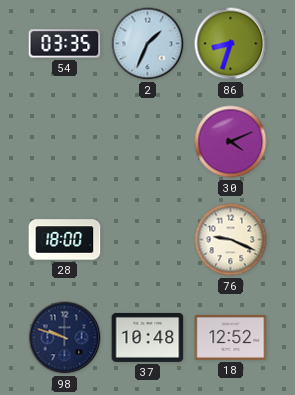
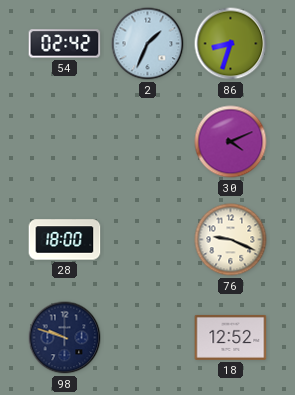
54: 03:35 -> 02:42
37: 10:48 -> none
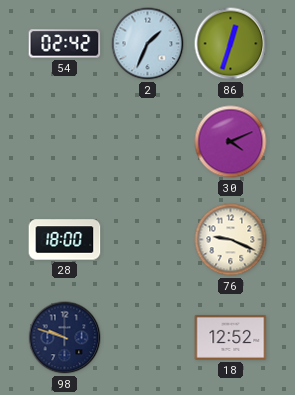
86: 8:33 -> 12:33
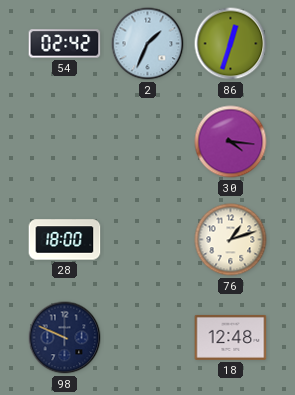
30: 4:11 -> 4:16
76: 9:19 -> 1:12
98: 9:48 -> 9:49
18: 12:52 -> 12:48
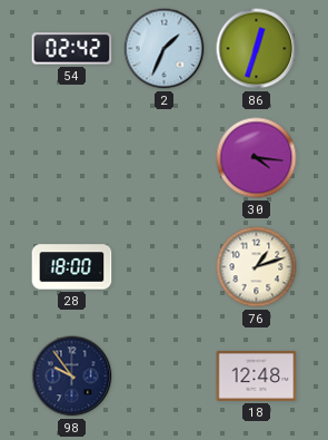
98: 9:49 -> 9:54
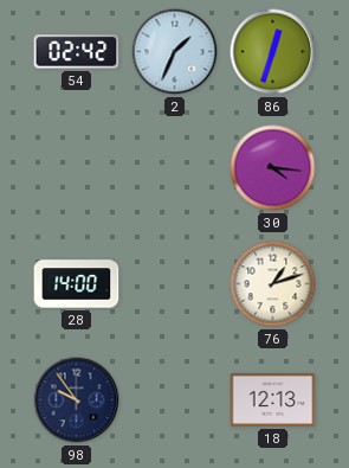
28: 18:00 -> 14:00
18: 12:48 -> 12:13
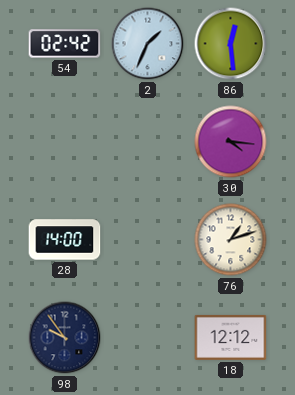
86: 12:33 -> 12:29
18: 12:13 -> 12:12
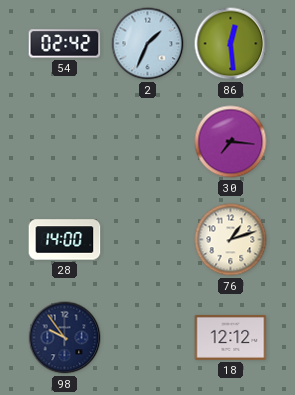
30: 4:16 -> 7:16
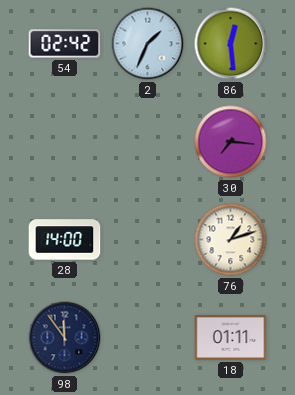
98: 9:54 -> 11:54
18: 12:12 -> 01:11
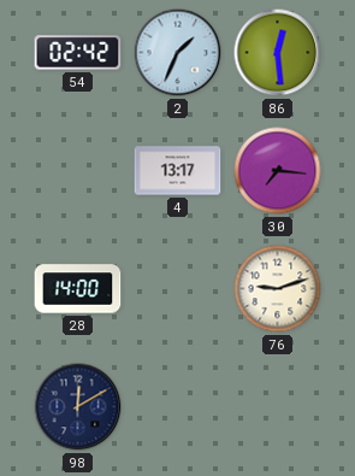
4: none -> 13:17
76: 1:12 -> 9:12
98: 11:54 -> 12:10
18: 01:11 -> none
